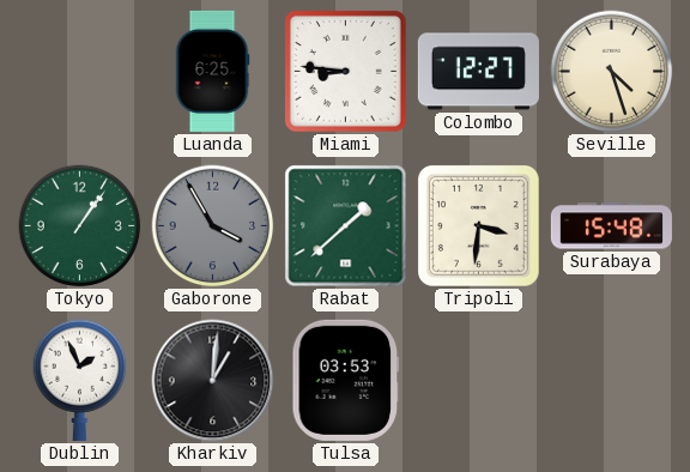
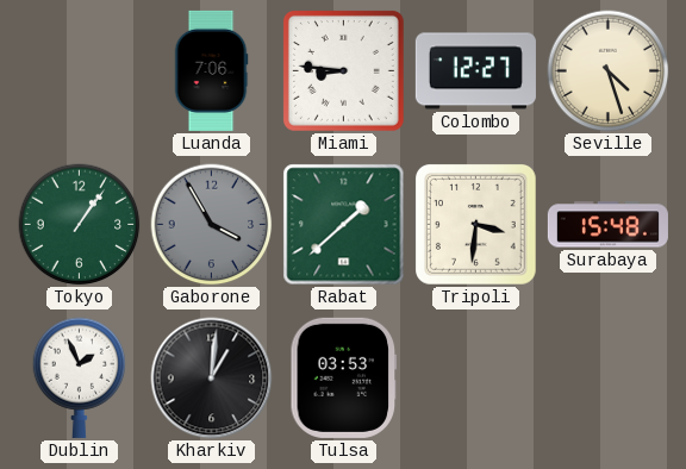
Luanda: 6:25 -> 7:06
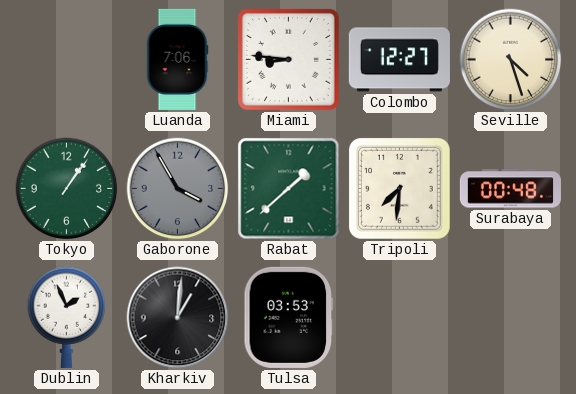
Tripoli: 3:31 -> 7:31
Surabaya: 15:48 -> 00:48
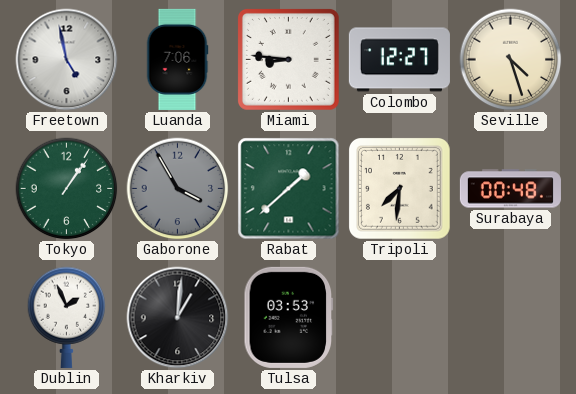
Freetown: none -> 4:58
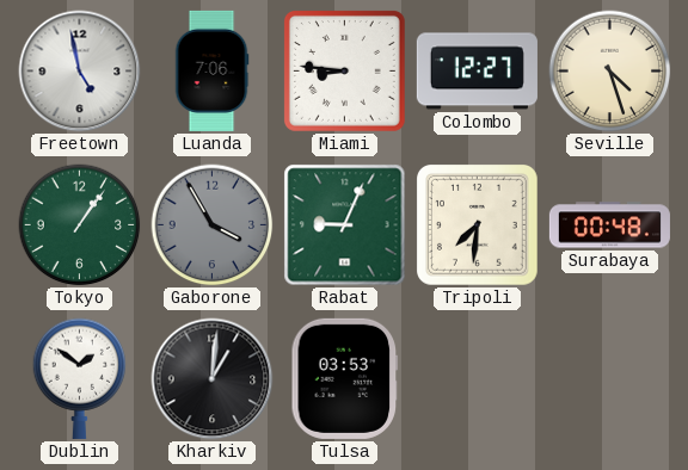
Rabat: 1:38 -> 9:04
Dublin: 1:56 -> 1:51
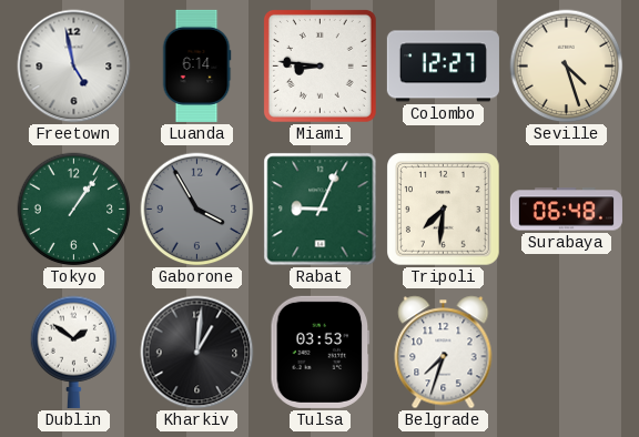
Luanda: 7:06 -> 6:14
Surabaya: 00:48 -> 06:48
Belgrade: none -> 7:33
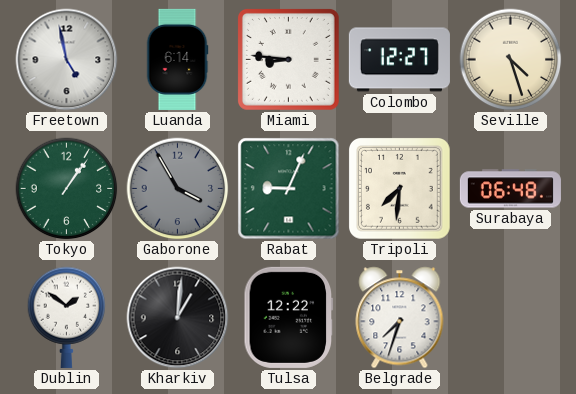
Tulsa: 03:53 -> 12:22
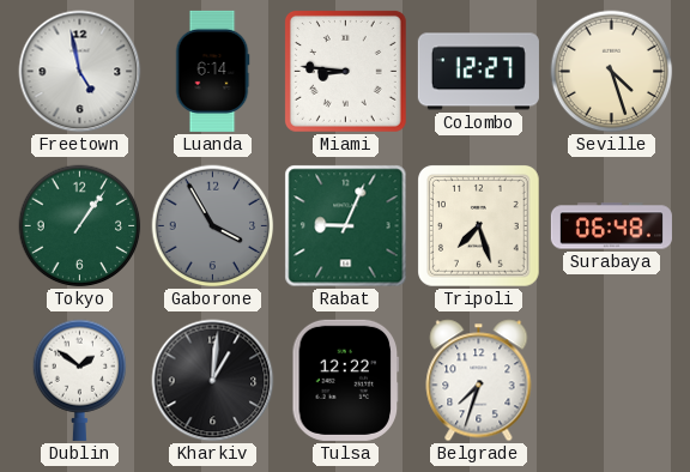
Tripoli: 7:31 -> 7:27
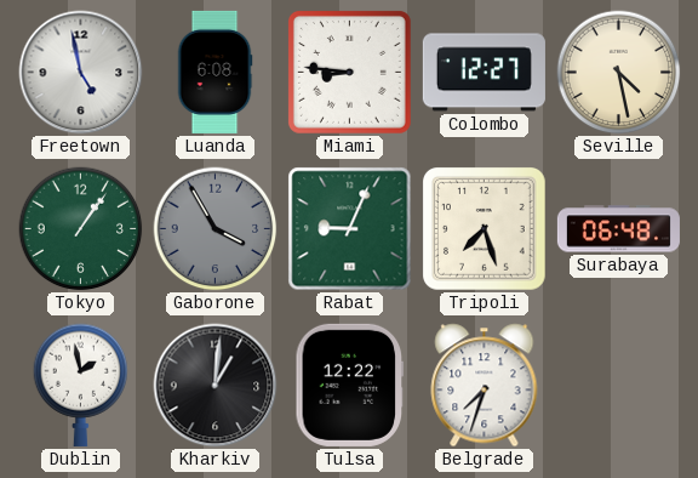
Luanda: 6:14 -> 6:08
Seville: 4:27 -> 4:28
Dublin: 1:51 -> 1:58
